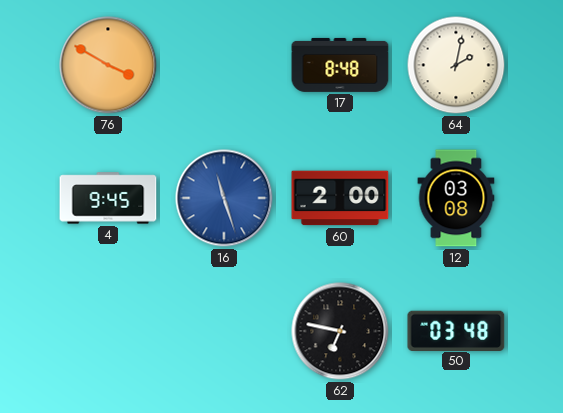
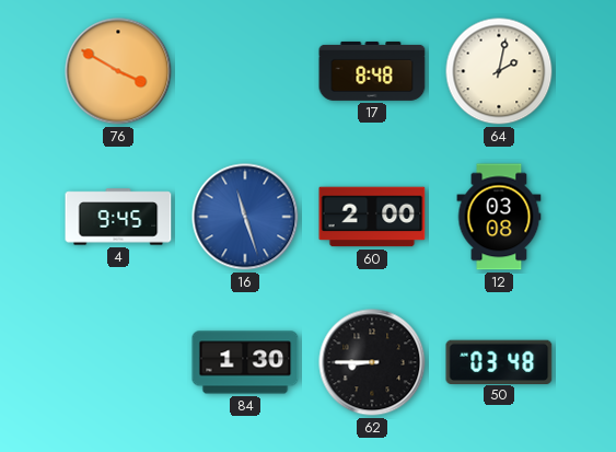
84: none -> 1:30
62: 6:47 -> 8:45
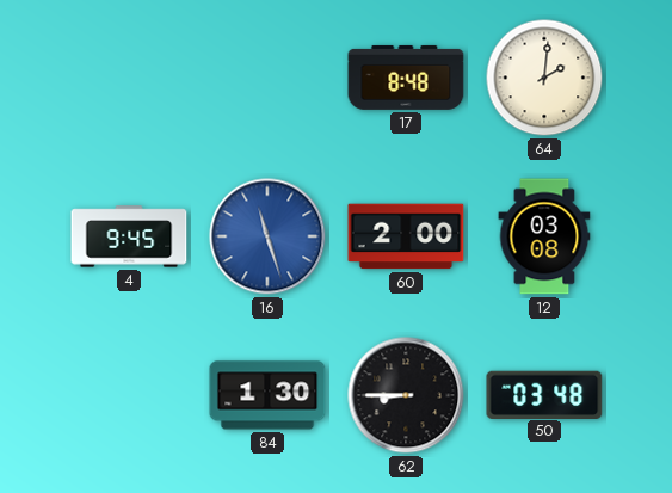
76: 3:50 -> none
64: 2:02 -> 2:01
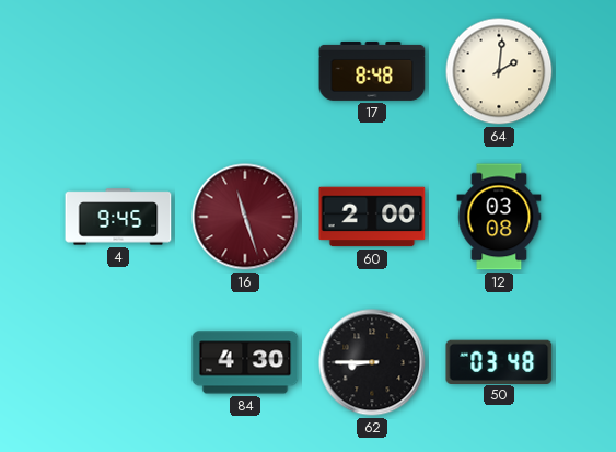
16 dial: blue -> burgundy
84: 1:30 -> 4:30
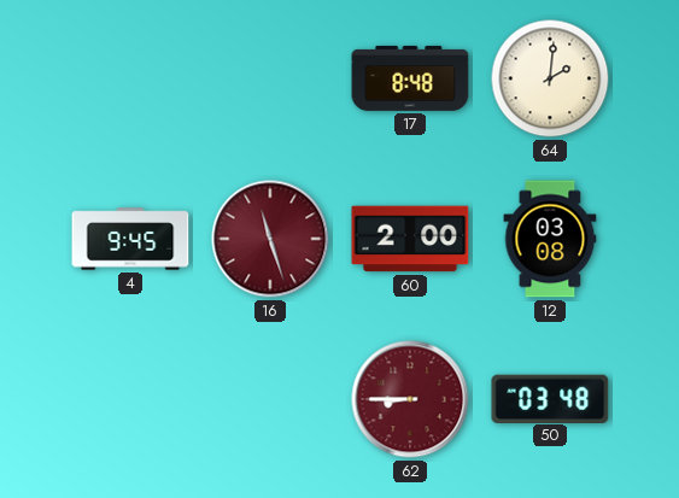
84: 4:30 -> none
62 dial: black -> burgundy
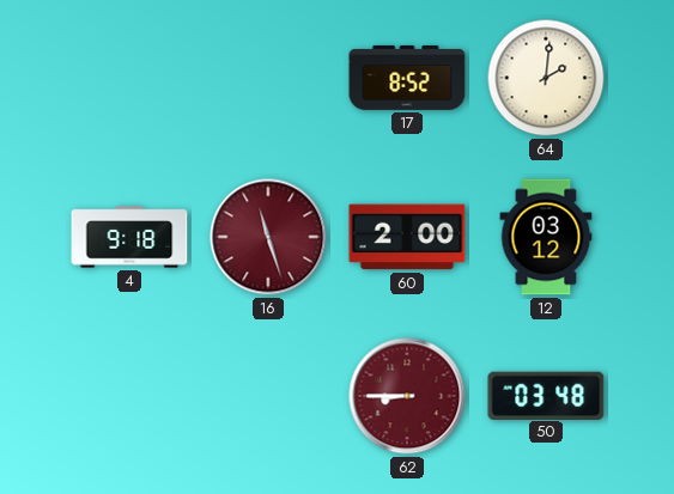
17: 8:48 -> 8:52
4: 9:45 -> 9:18
12: 03:08 -> 03:12
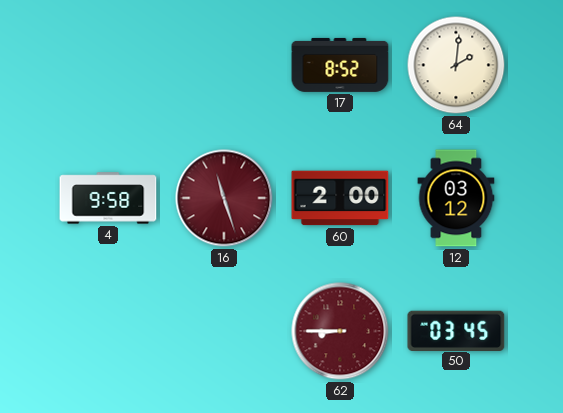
4: 9:18 -> 9:58
50: 03:48 -> 03:45
